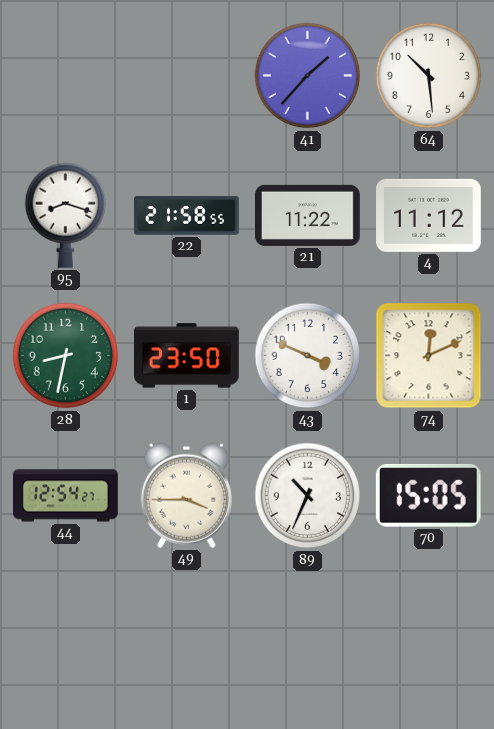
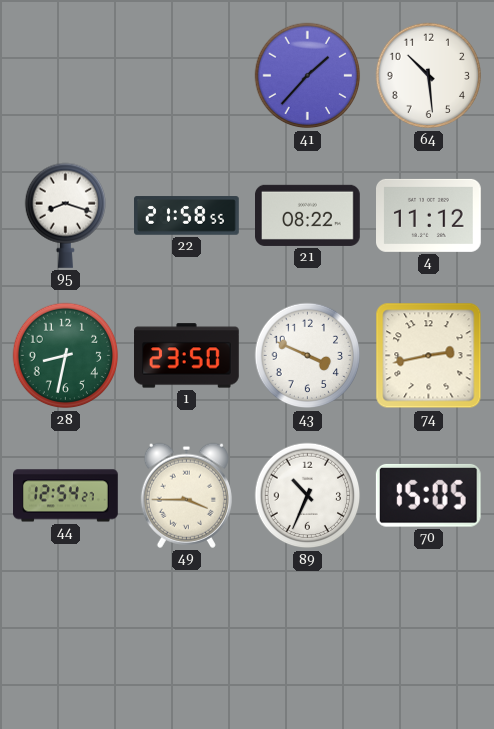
21: 11:22 -> 08:22
74: 12:11 -> 2:43
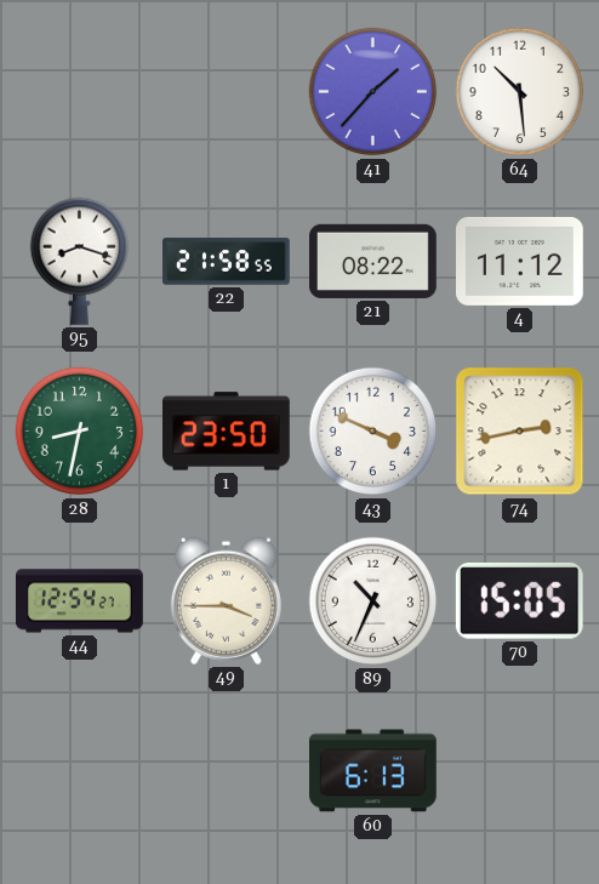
60: none -> 6:13
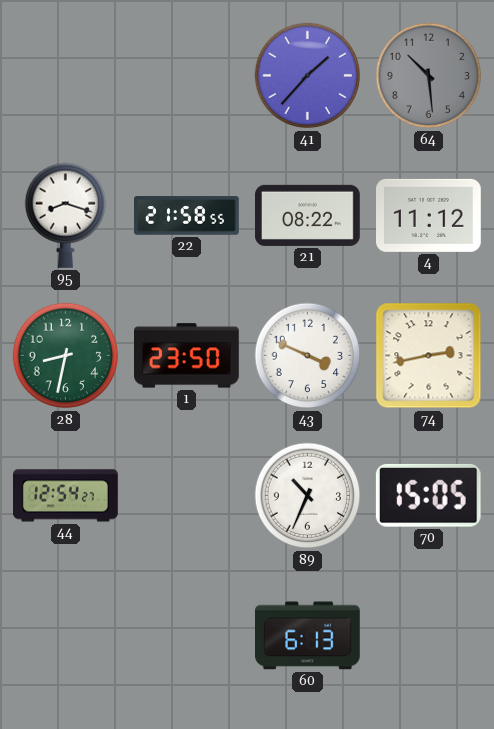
64 dial: white -> grey
49: 3:45 -> none
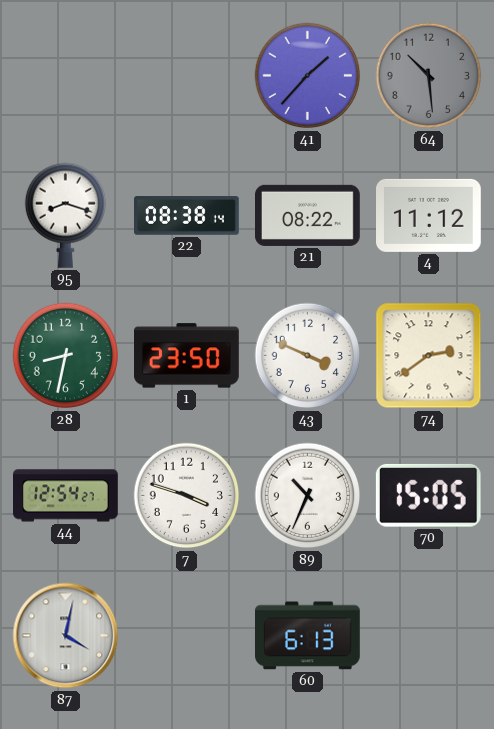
22: 21:58 -> 08:38
74: 2:43 -> 2:39
7: none -> 3:48
87: none -> 4:02
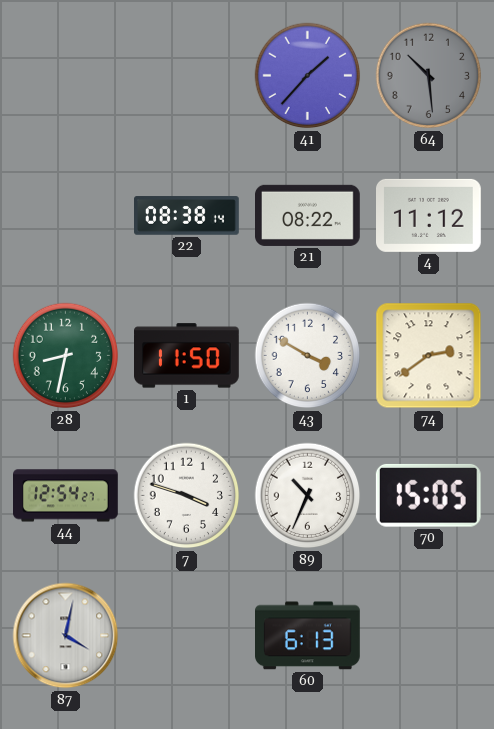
95: 8:18 -> none
1: 23:50 -> 11:50
43: 3:49 -> 3:50
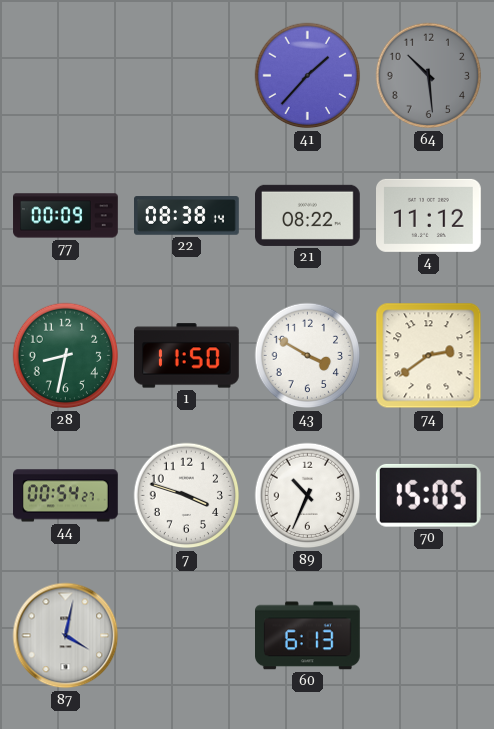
77: none -> 00:09
44: 12:54 -> 00:54
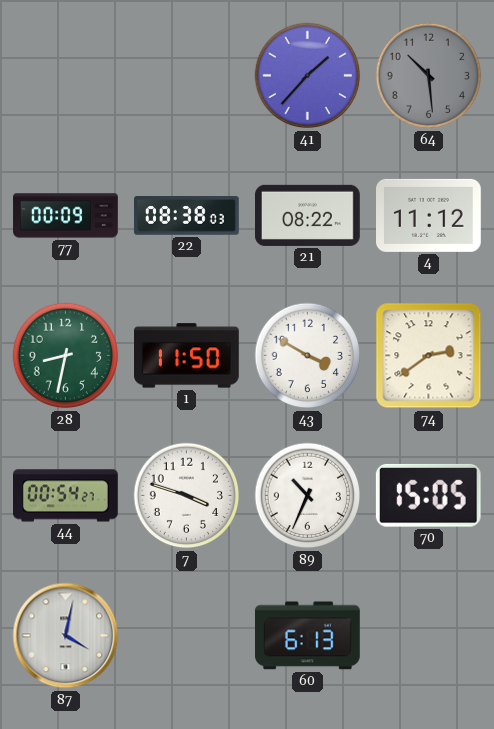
22: 08:38:14 -> 08:38:03
